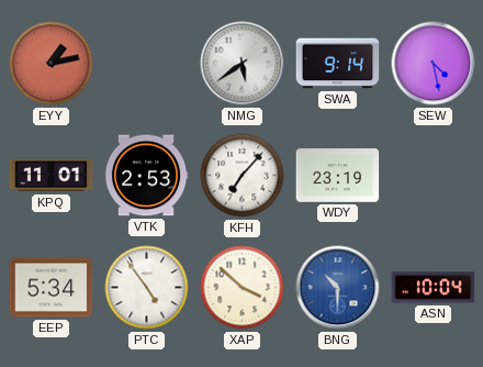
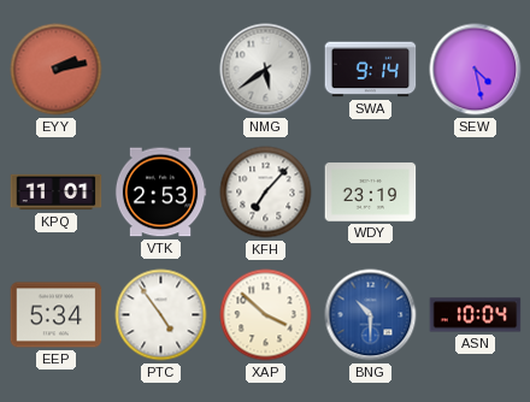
EYY: 1:13 -> 2:13
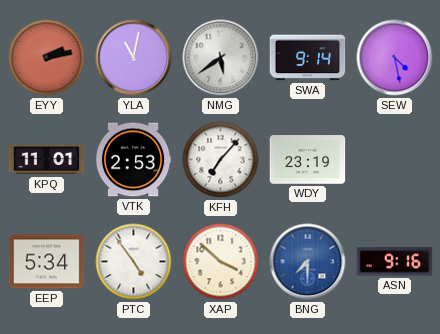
YLA: none -> 11:02
BNG: 10:30 -> 7:30
ASN: 10:04 -> 9:16
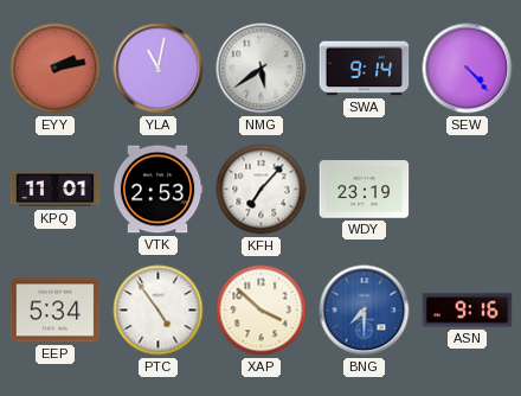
SEW: 4:28 -> 4:23
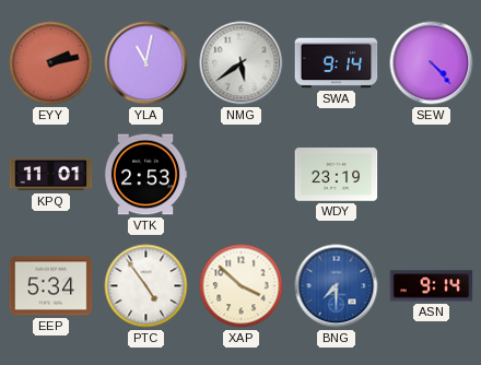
KFH: 7:07 -> none
ASN: 9:16 -> 9:14
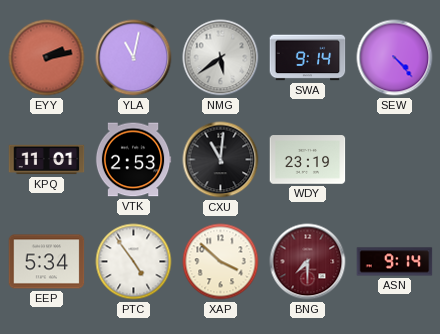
CXU: none -> 11:01
BNG dial: blue -> burgundy
